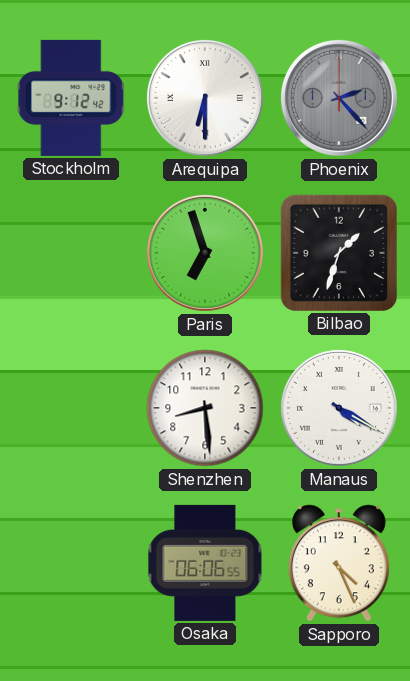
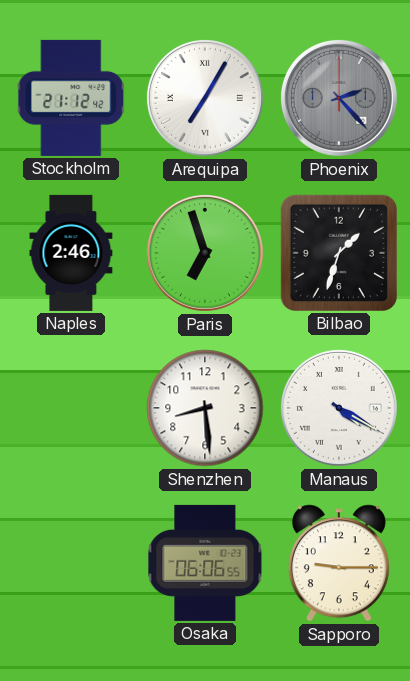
Stockholm: 9:12 -> 21:12
Arequipa: 6:30 -> 7:05
Naples: none -> 2:46
Sapporo: 4:26 -> 9:15
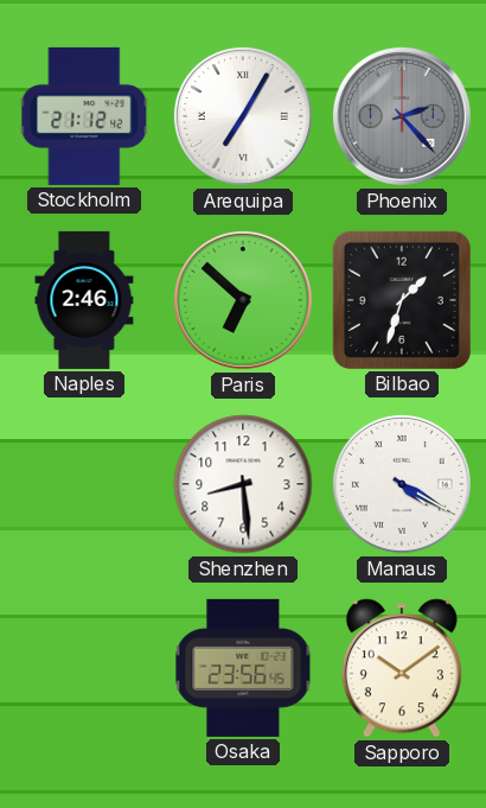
Paris: 6:57 -> 6:52
Osaka: 06:06 -> 23:56
Sapporo: 9:15 -> 10:09
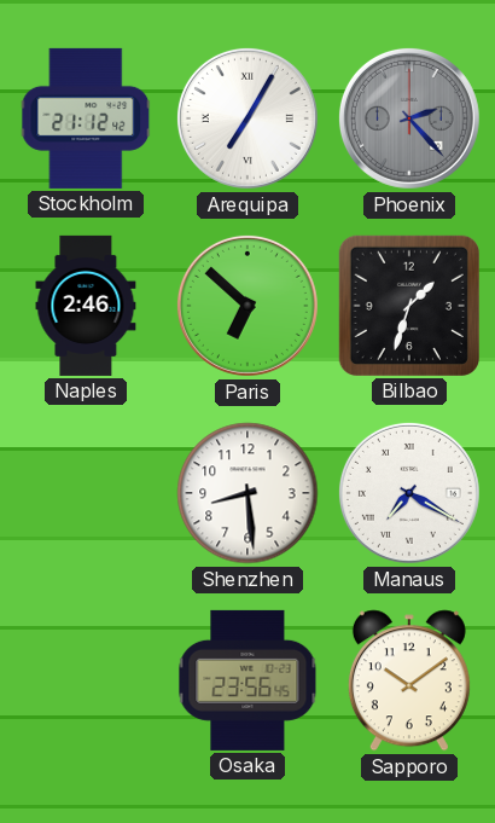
Manaus: 4:20 -> 7:20
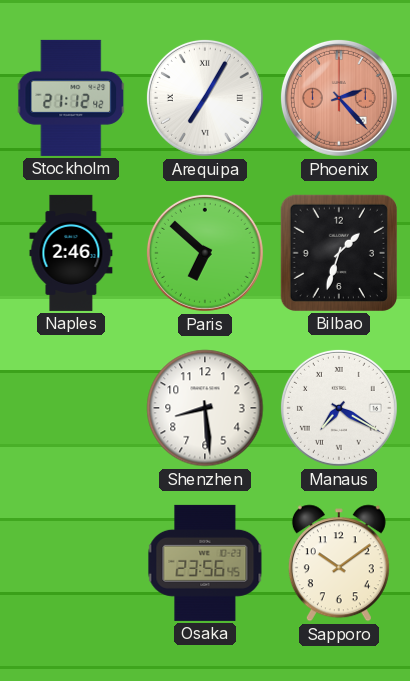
Phoenix dial: grey -> salmon
